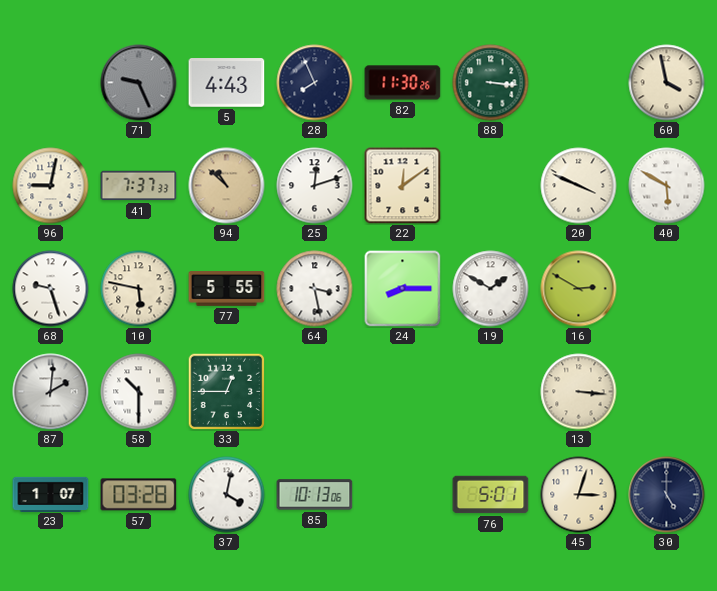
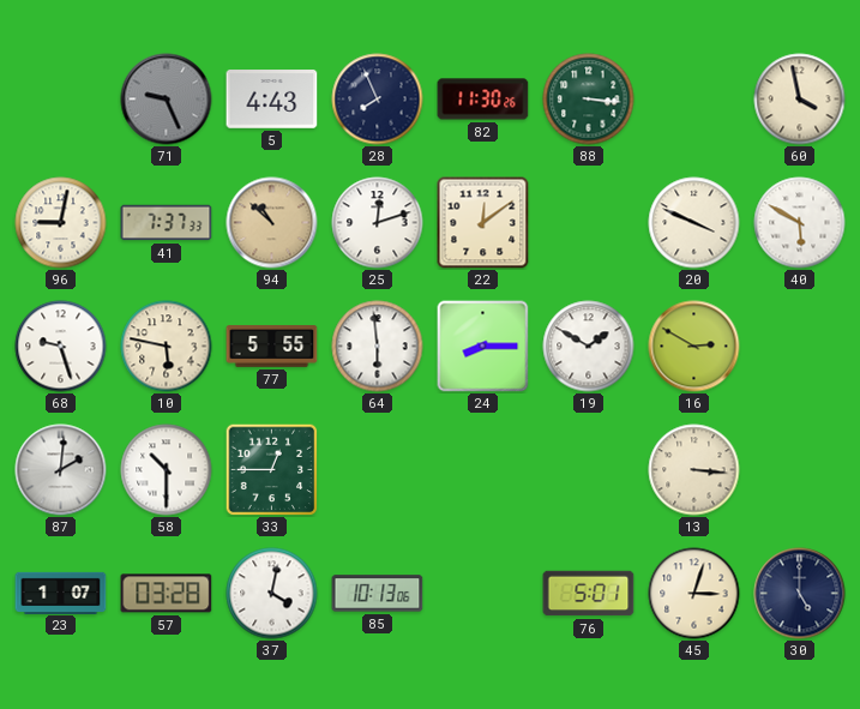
64: 3:28 -> 5:59
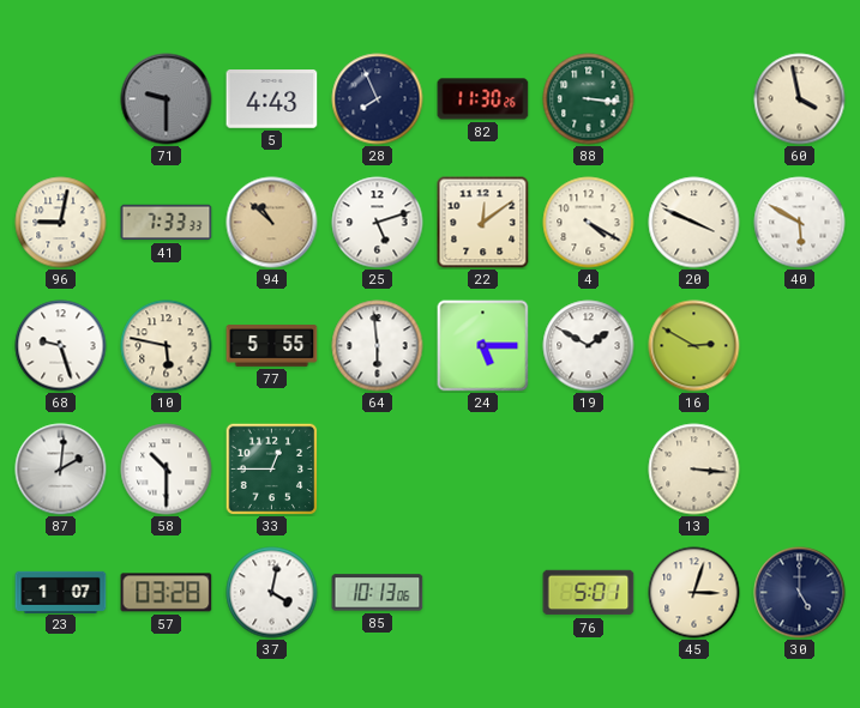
71: 9:26 -> 9:30
41: 7:37 -> 7:33
25: 12:12 -> 5:12
4: none -> 4:20
24: 8:15 -> 5:15
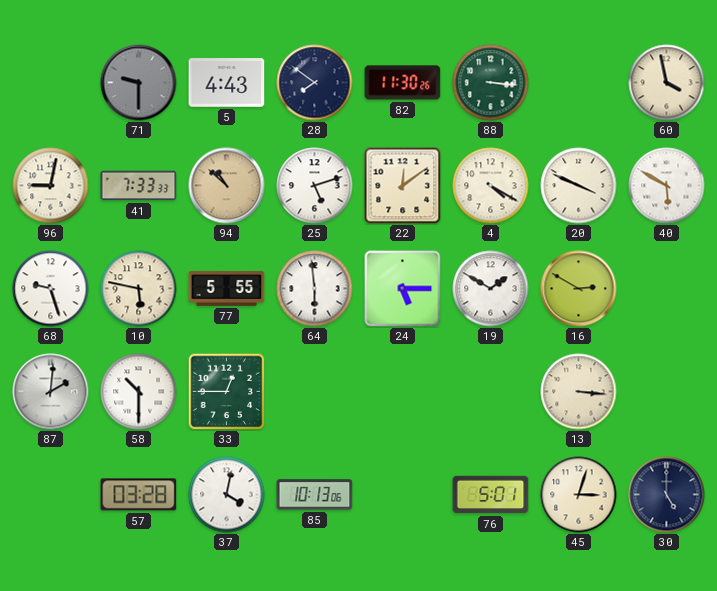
28: 7:56 -> 7:51
23: 1:07 -> none
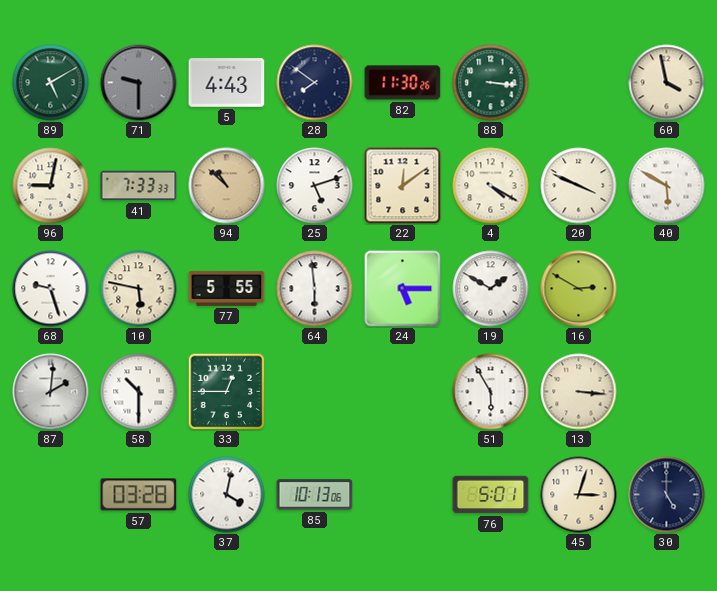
89: none -> 5:10
51: none -> 5:55
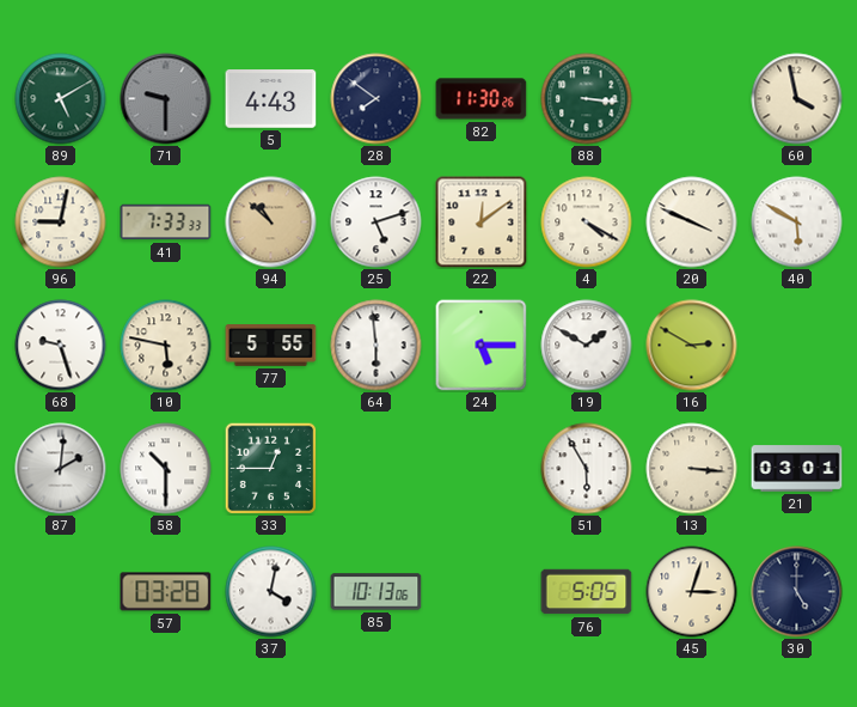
21: none -> 03:01
76: 5:01 -> 5:05
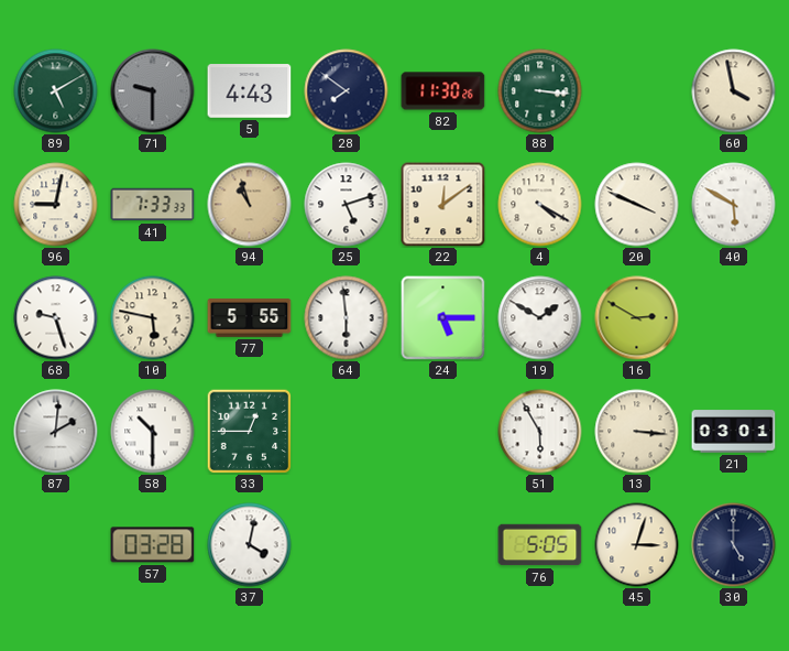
94: 10:52 -> 10:57
85: 10:13 -> none
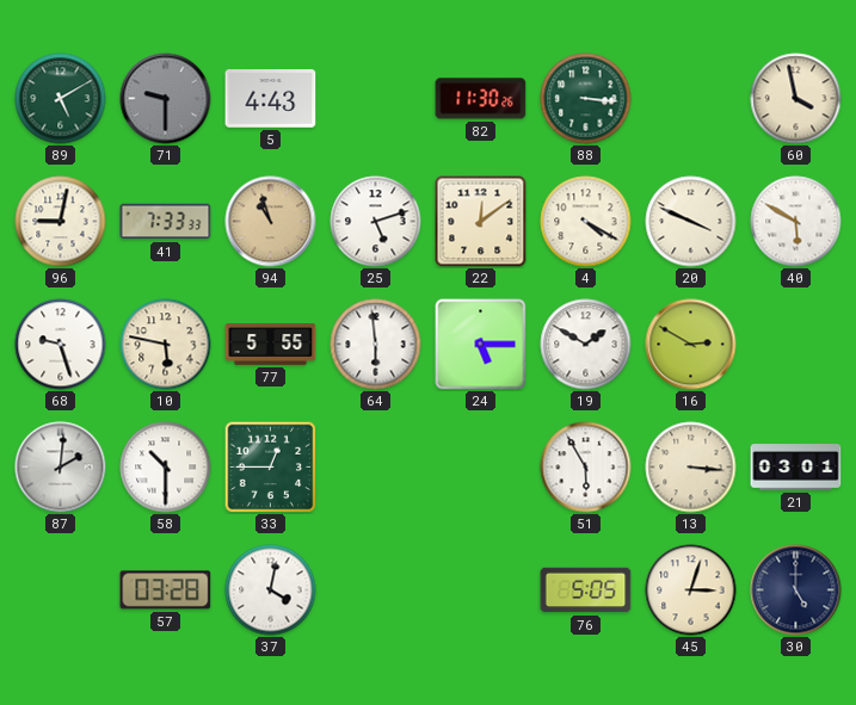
28: 7:51 -> none
